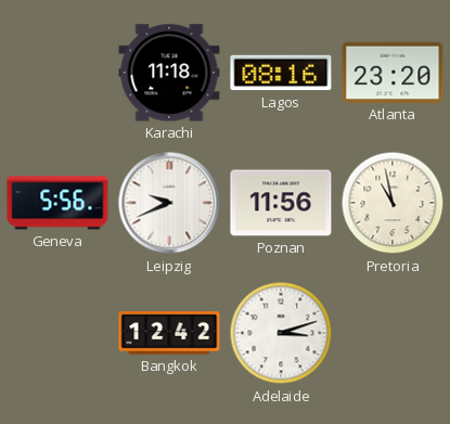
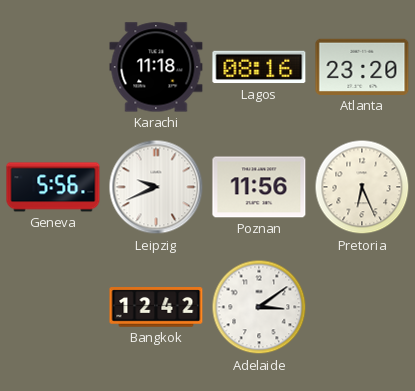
Pretoria: 10:58 -> 6:26
Adelaide: 3:12 -> 3:09
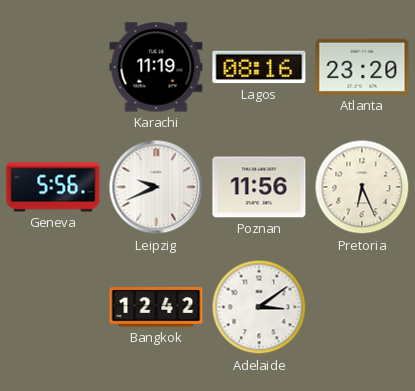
Karachi: 11:18 -> 11:19
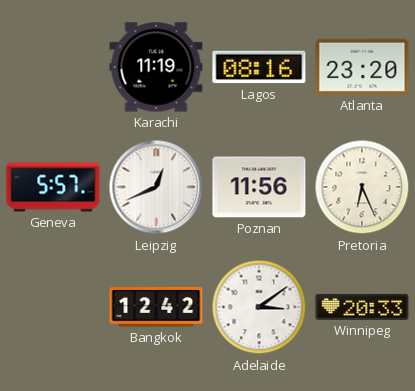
Geneva: 5:56 -> 5:57
Leipzig: 9:41 -> 12:41
Winnipeg: none -> 20:33
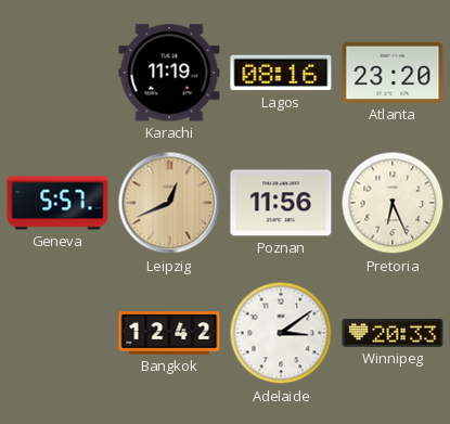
Leipzig dial: white -> champagne
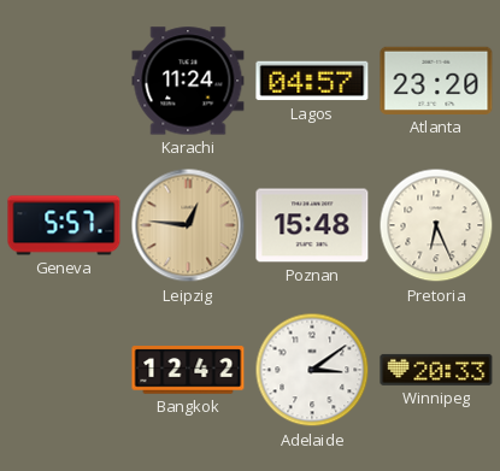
Karachi: 11:19 -> 11:24
Lagos: 08:16 -> 04:57
Leipzig: 12:41 -> 12:46
Poznan: 11:56 -> 15:48
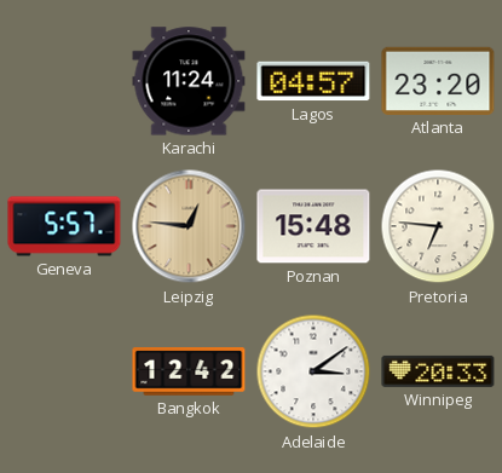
Pretoria: 6:26 -> 6:46
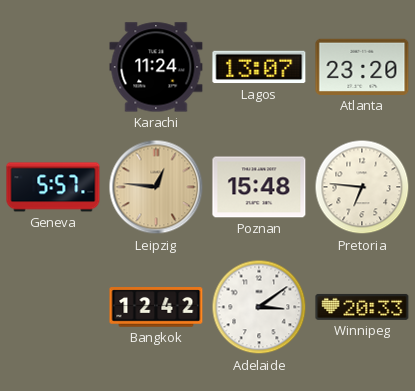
Lagos: 04:57 -> 13:07
